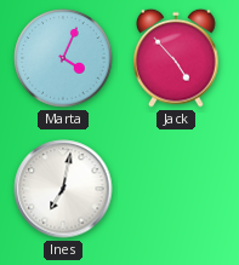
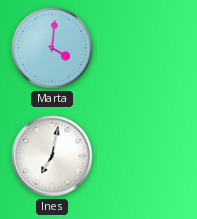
Marta: 4:04 -> 4:01
Jack: 4:53 -> none
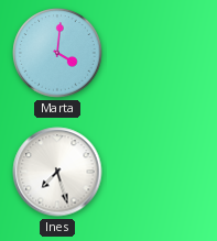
Ines: 7:02 -> 7:27
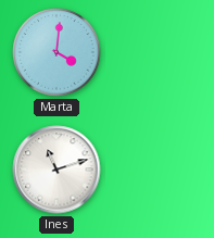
Ines: 7:27 -> 11:12
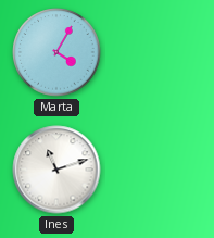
Marta: 4:01 -> 4:05
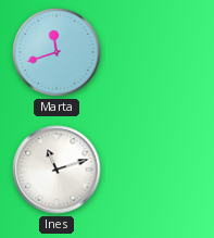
Marta: 4:05 -> 11:42
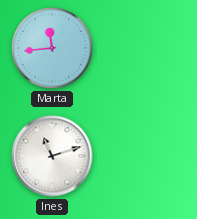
Marta: 11:42 -> 11:44
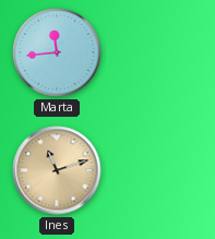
Ines dial: white -> champagne
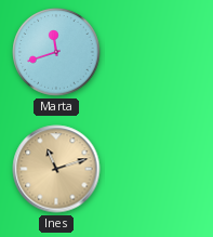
Marta: 11:44 -> 11:42
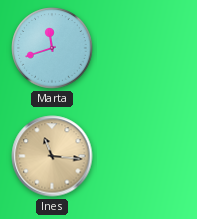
Ines: 11:12 -> 11:16
